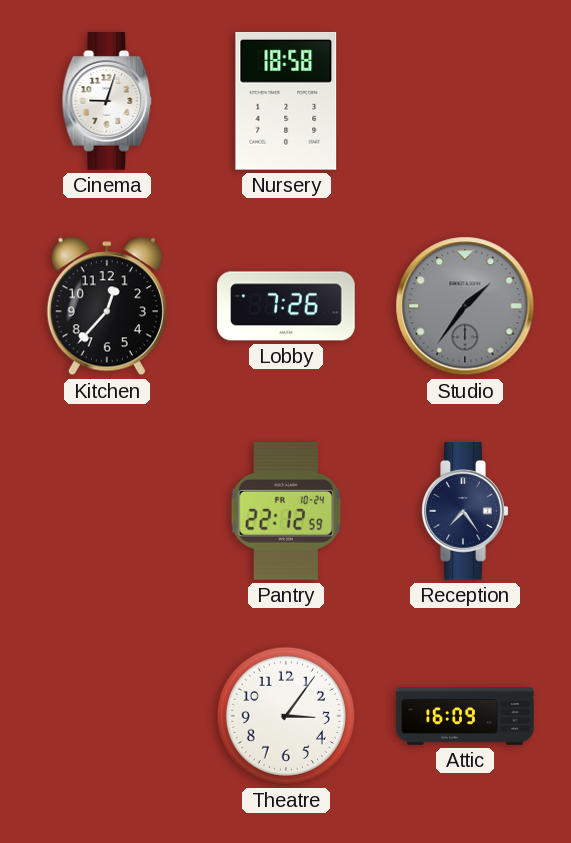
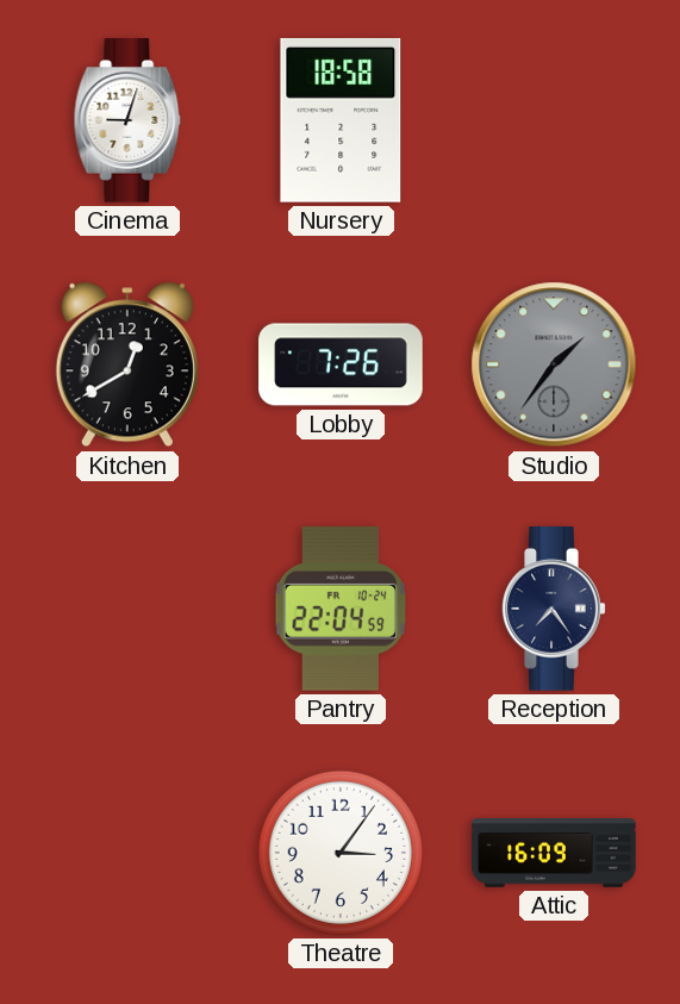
Kitchen: 12:37 -> 12:40
Pantry: 22:12 -> 22:04
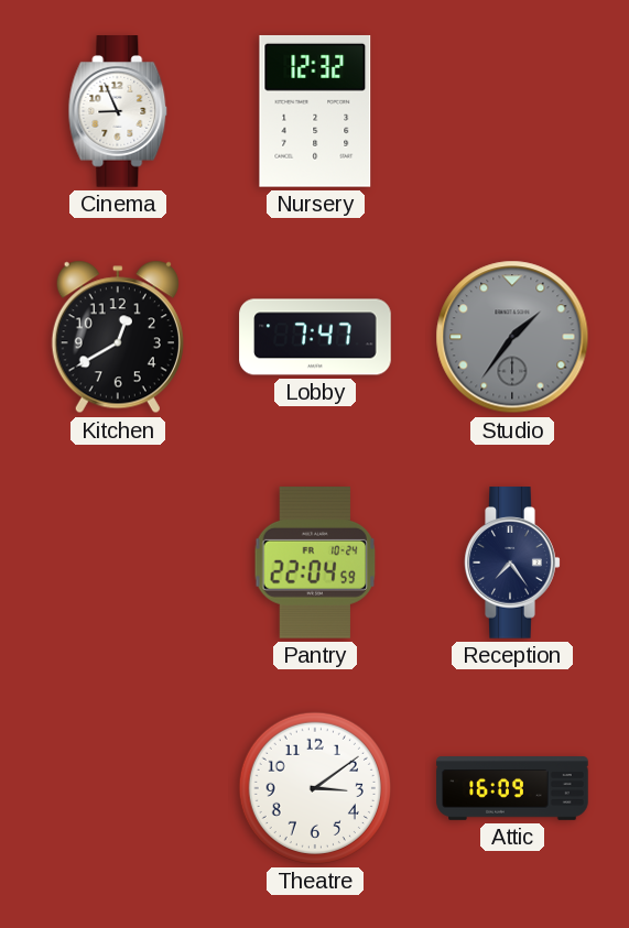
Cinema: 9:03 -> 8:56
Nursery: 18:58 -> 12:32
Lobby: 7:26 -> 7:47
Theatre: 3:06 -> 3:09
